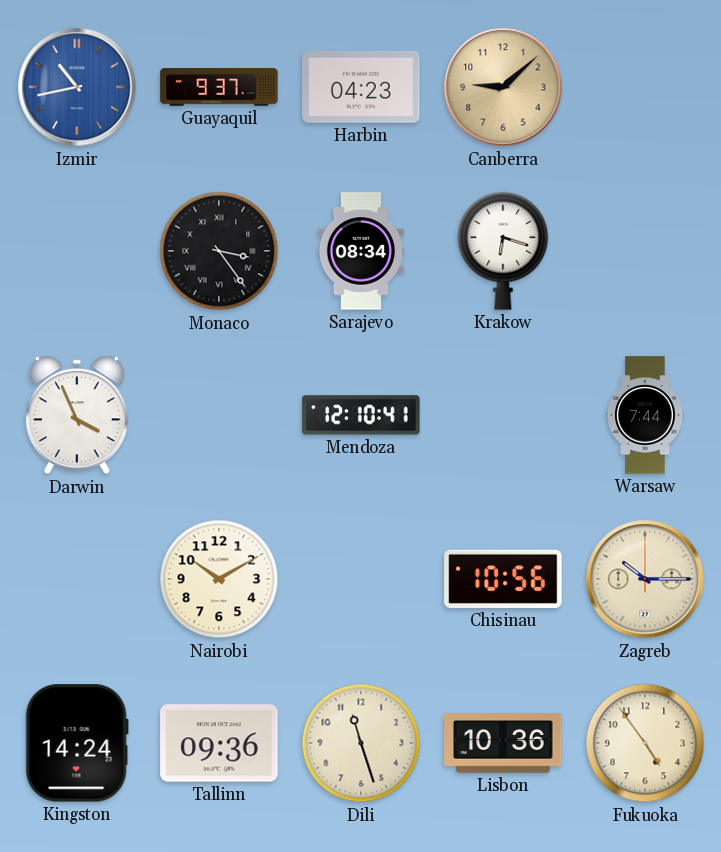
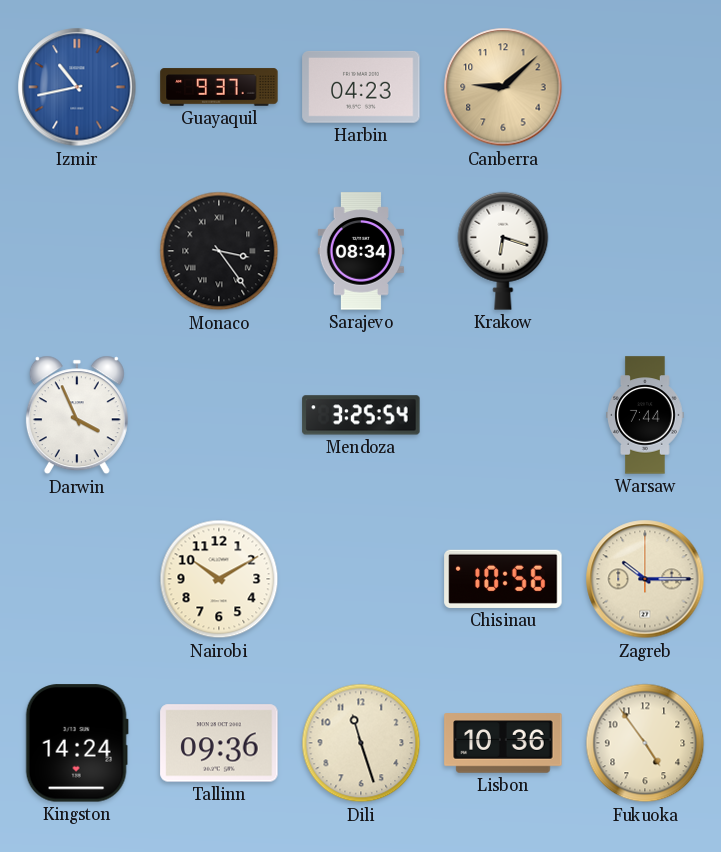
Mendoza: 12:10 -> 3:25
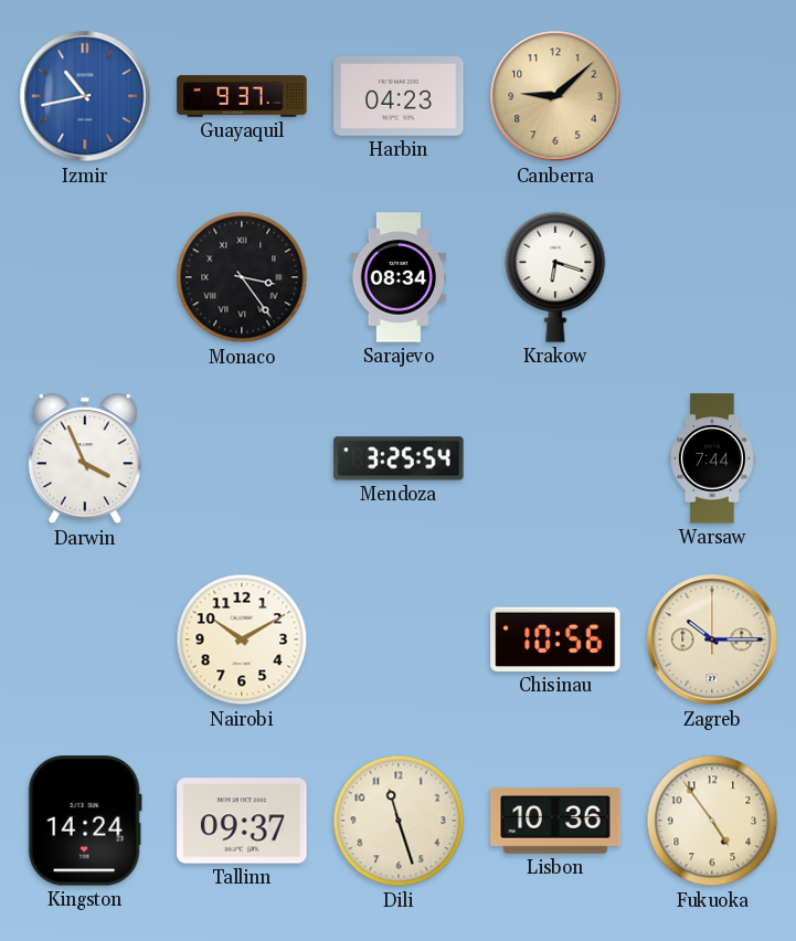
Tallinn: 09:36 -> 09:37
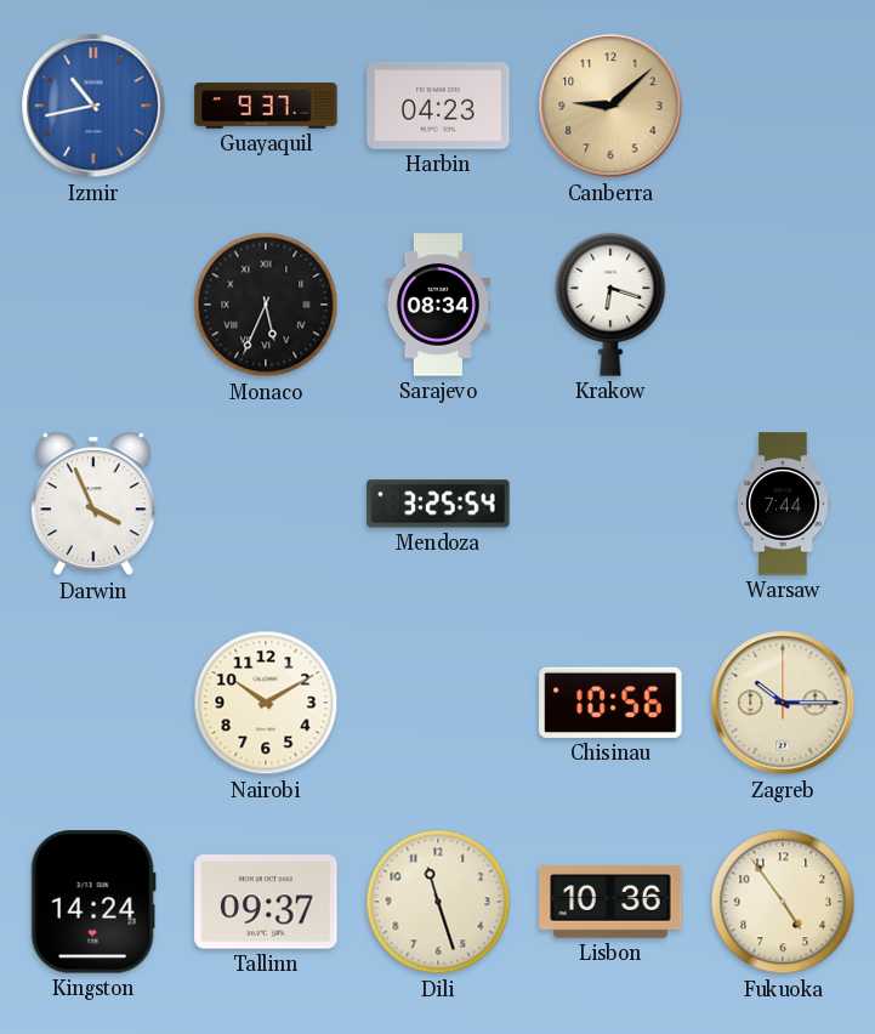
Monaco: 3:24 -> 5:34
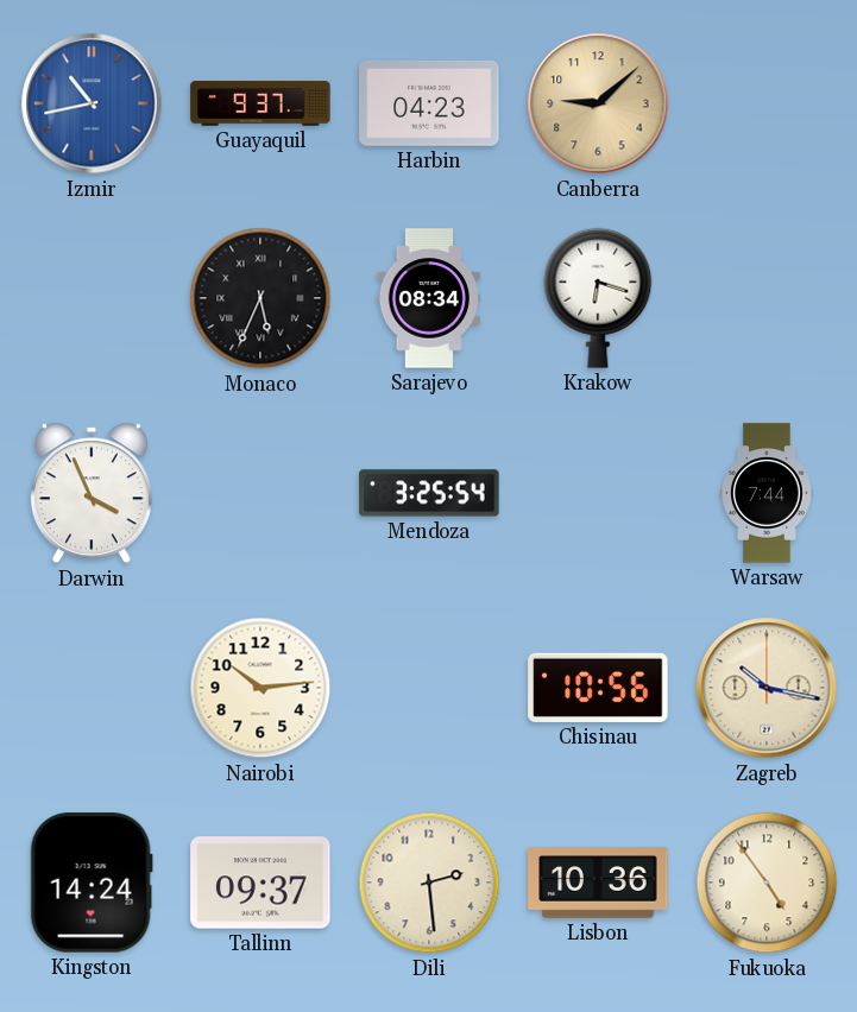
Nairobi: 10:10 -> 10:14
Zagreb: 10:15 -> 10:17
Dili: 11:27 -> 2:29
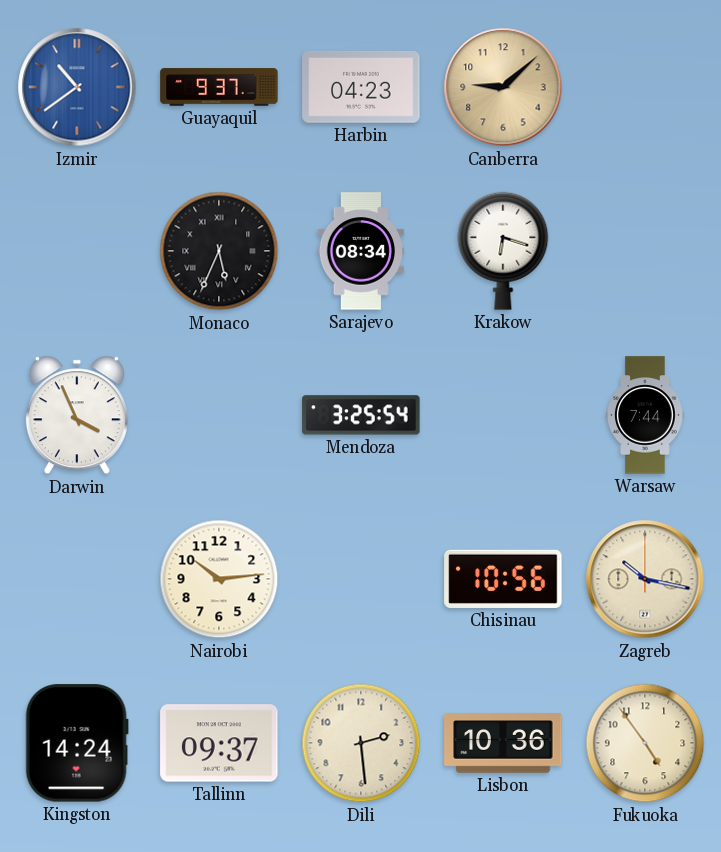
Izmir: 10:43 -> 10:39
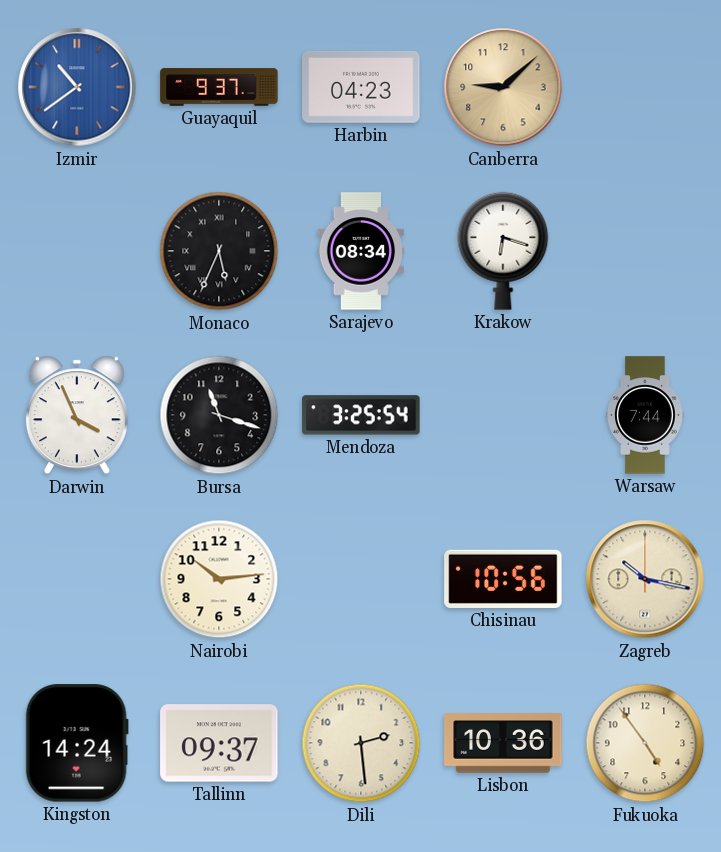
Bursa: none -> 11:18
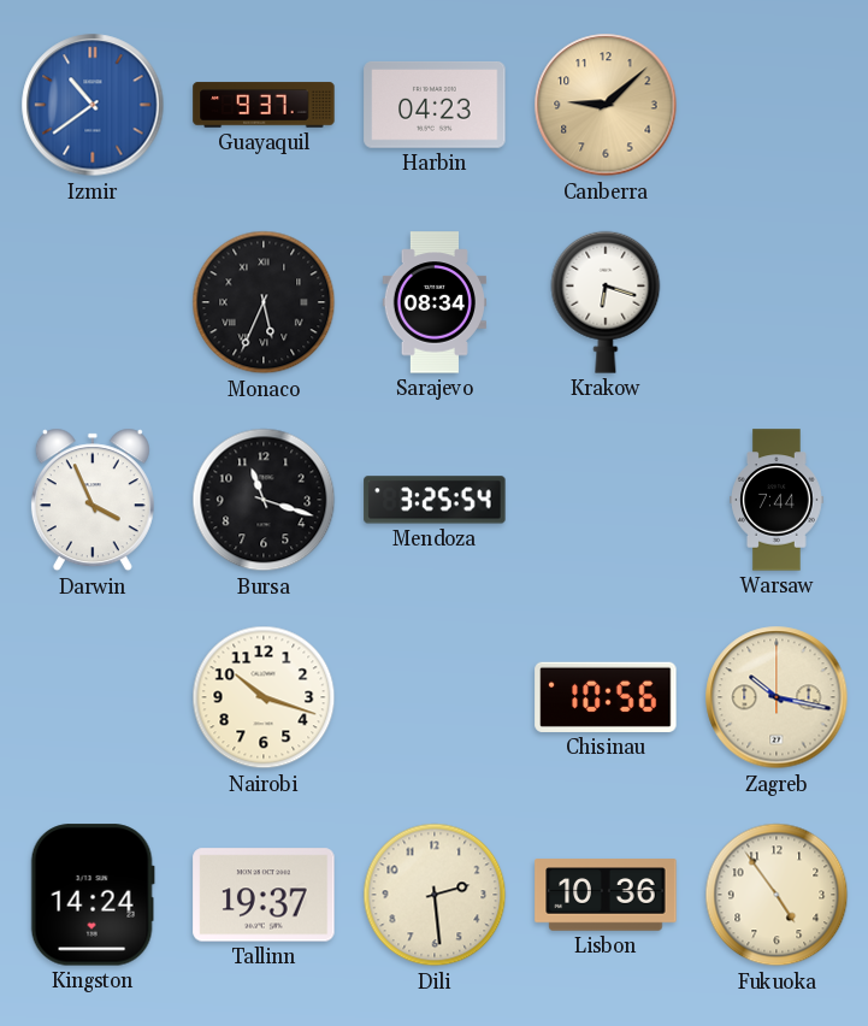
Nairobi: 10:14 -> 10:18
Tallinn: 09:37 -> 19:37
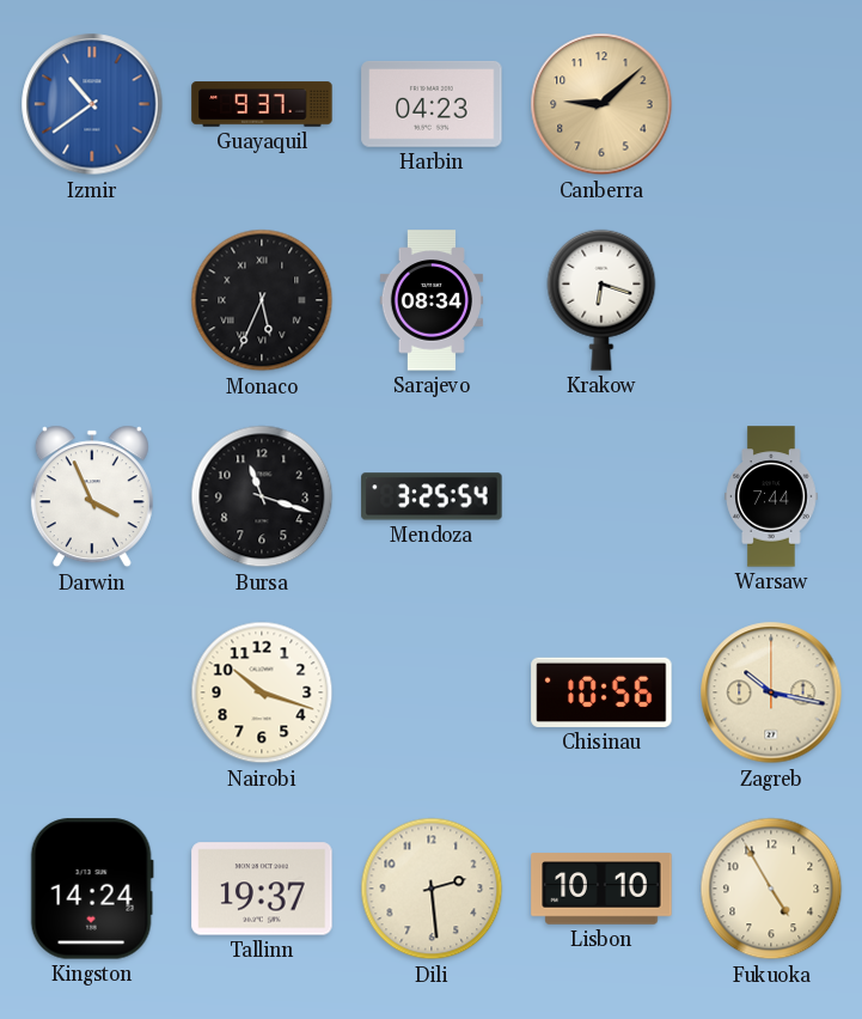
Lisbon: 10:36 -> 10:10
Fukuoka: 4:54 -> 4:55
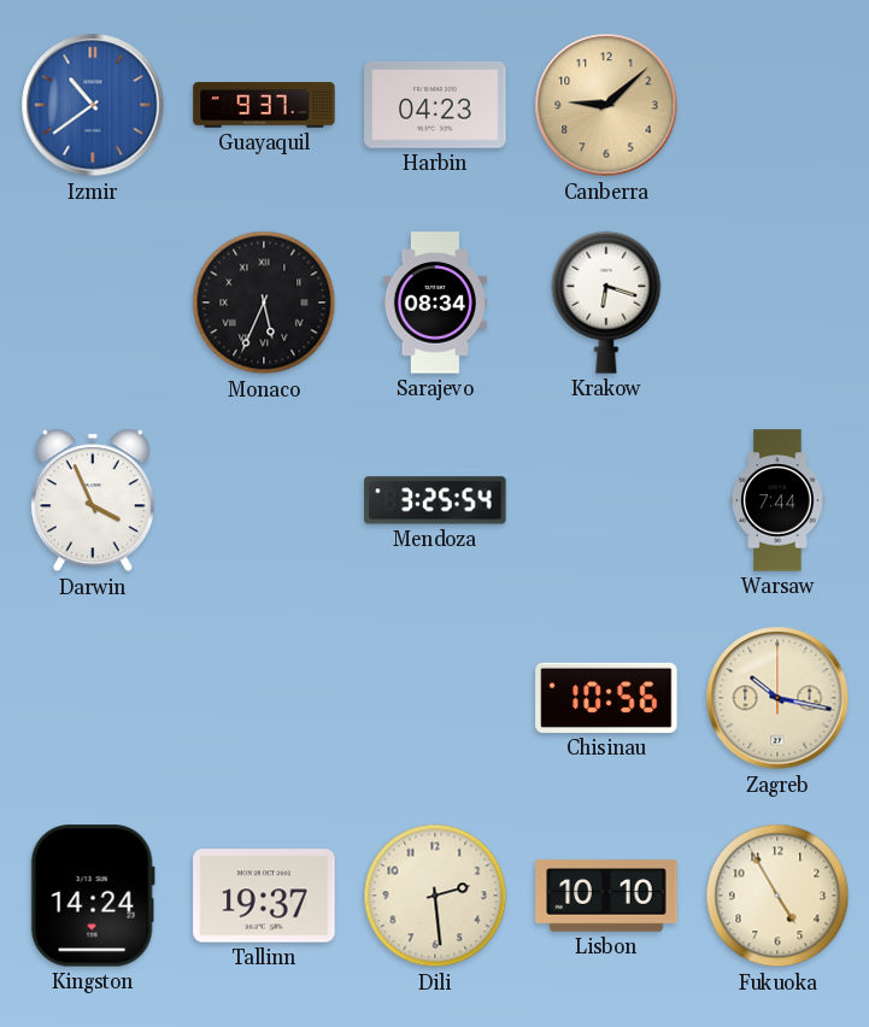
Bursa: 11:18 -> none
Nairobi: 10:18 -> none
